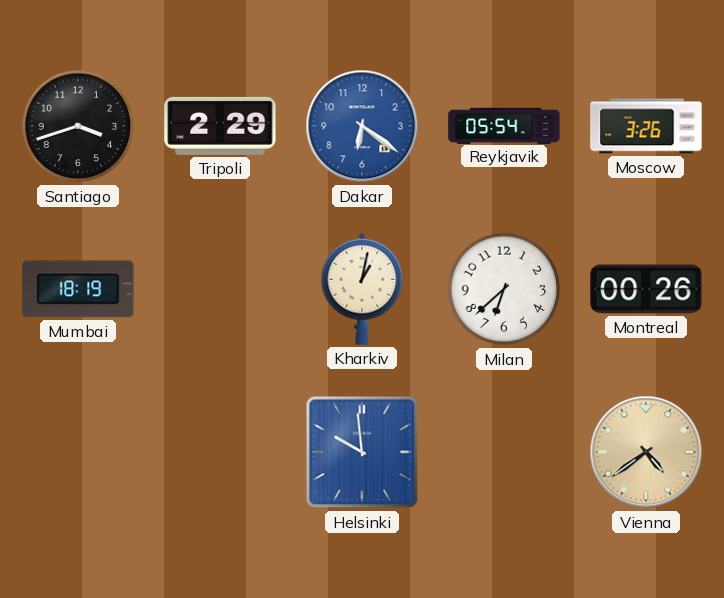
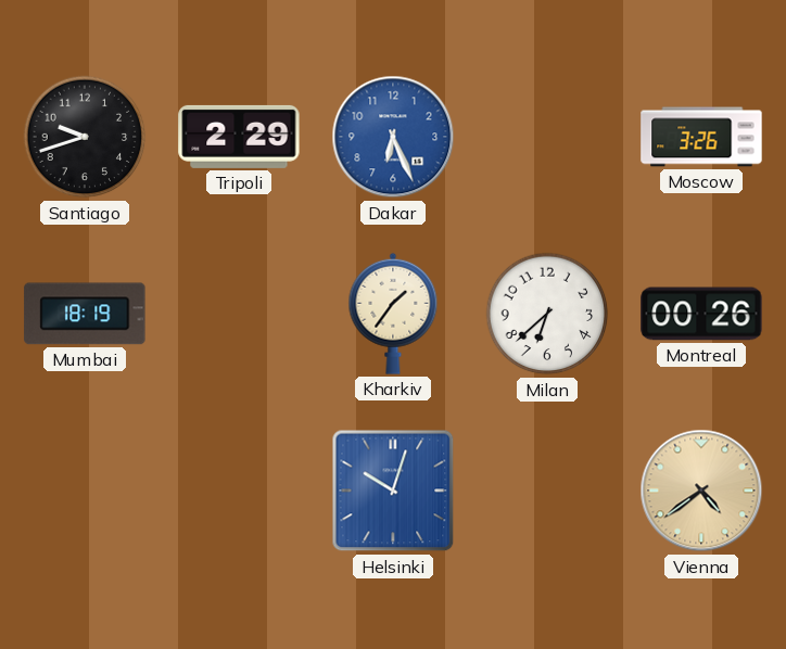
Santiago: 3:42 -> 9:42
Dakar: 6:21 -> 6:26
Reykjavik: 05:54 -> none
Kharkiv: 1:02 -> 1:36
Helsinki: 9:59 -> 10:03
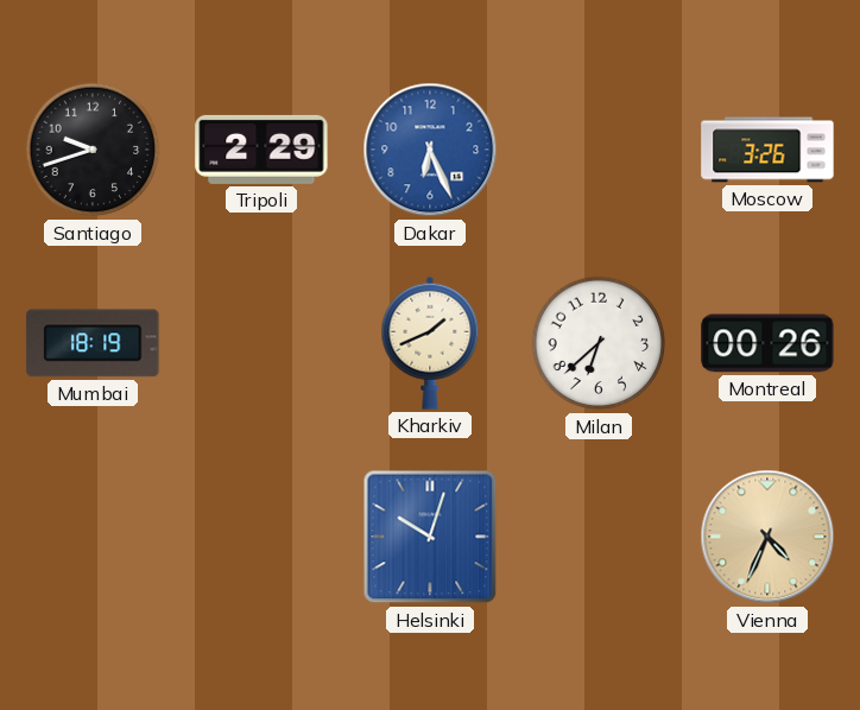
Kharkiv: 1:36 -> 1:41
Vienna: 4:39 -> 4:34
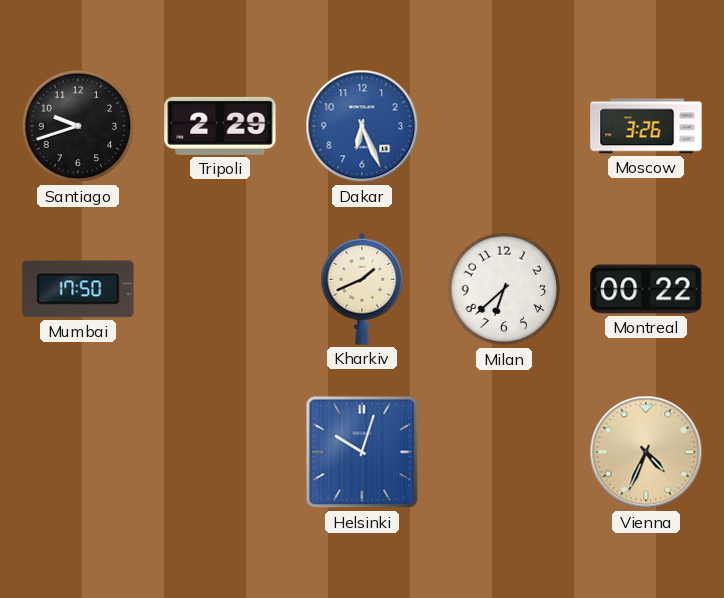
Mumbai: 18:19 -> 17:50
Montreal: 00:26 -> 00:22
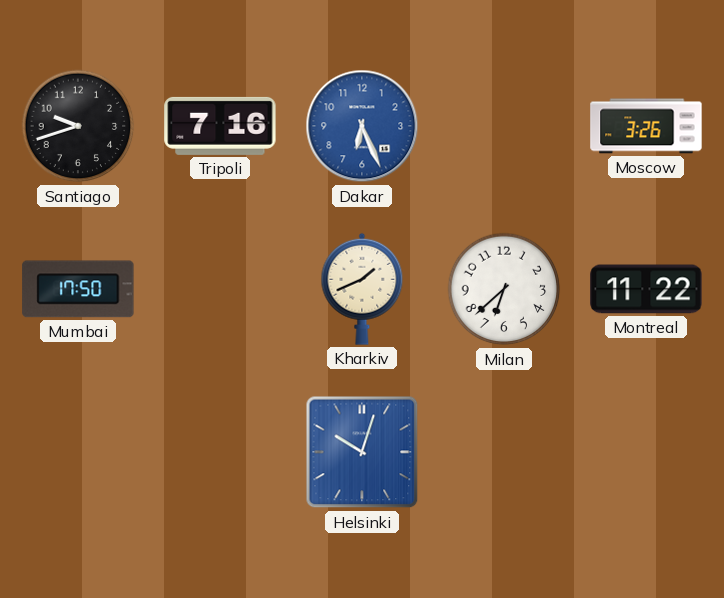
Tripoli: 2:29 -> 7:16
Montreal: 00:22 -> 11:22
Vienna: 4:34 -> none
